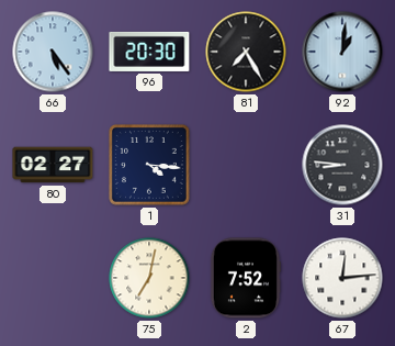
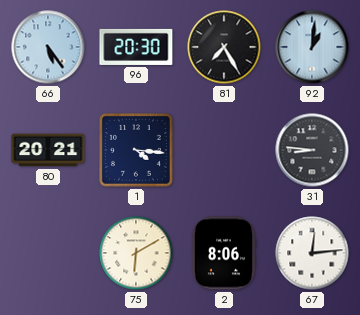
80: 02:27 -> 20:21
75: 7:02 -> 6:10
2: 7:52 -> 8:06
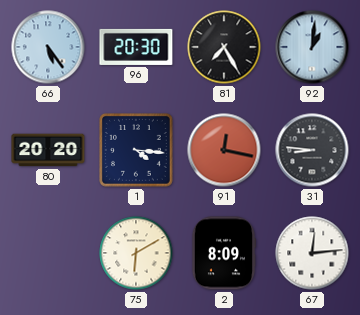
80: 20:21 -> 20:20
91: none -> 12:17
2: 8:06 -> 8:09
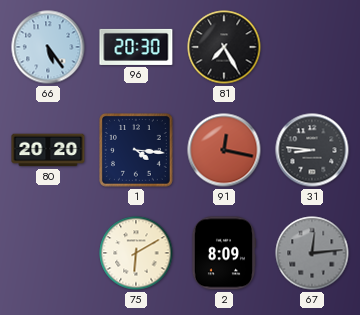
92: 1:01 -> none
67 dial: white -> grey
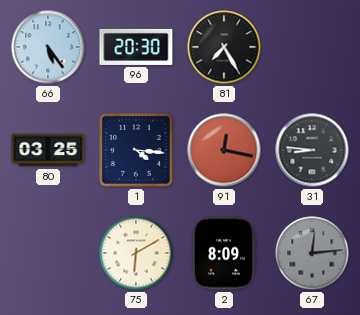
80: 20:20 -> 03:25
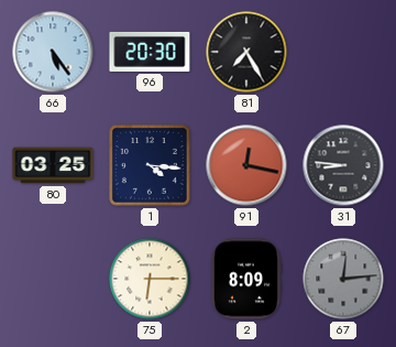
75: 6:10 -> 6:15
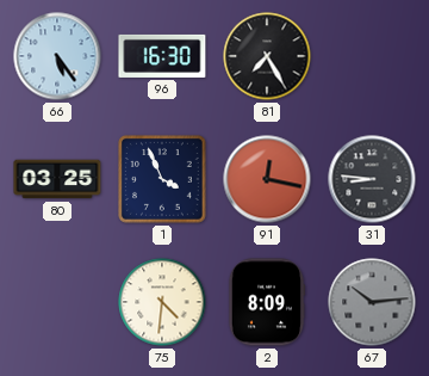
96: 20:30 -> 16:30
1: 4:16 -> 3:56
75: 6:15 -> 4:31
67: 12:14 -> 10:14
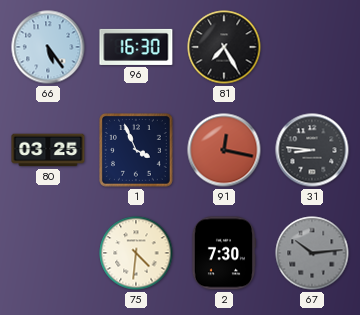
2: 8:09 -> 7:30
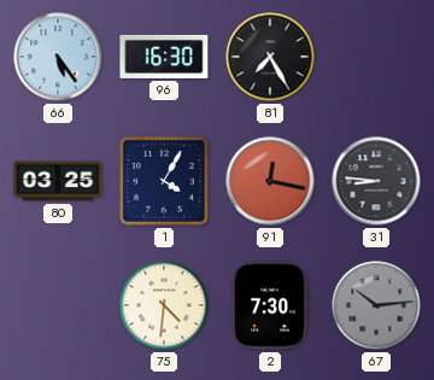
1: 3:56 -> 4:05
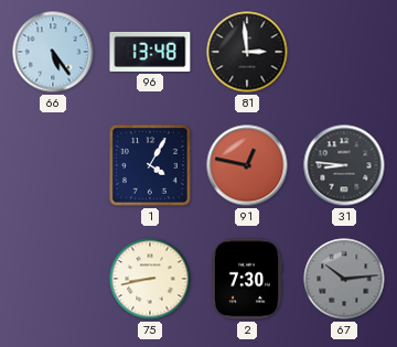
96: 16:30 -> 13:48
81: 7:25 -> 2:59
80: 03:25 -> none
91: 12:17 -> 12:47
75: 4:31 -> 8:43
